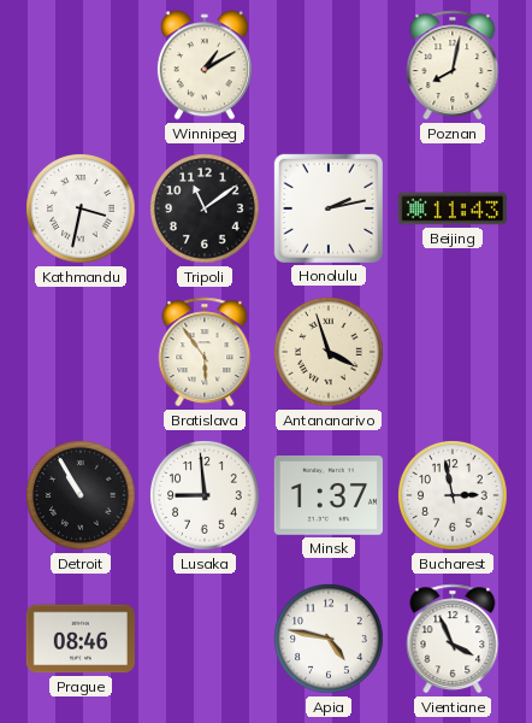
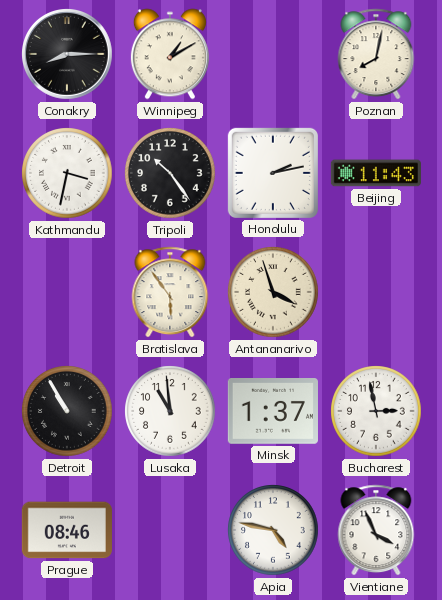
Conakry: none -> 8:15
Tripoli: 11:09 -> 10:24
Lusaka: 8:59 -> 10:59
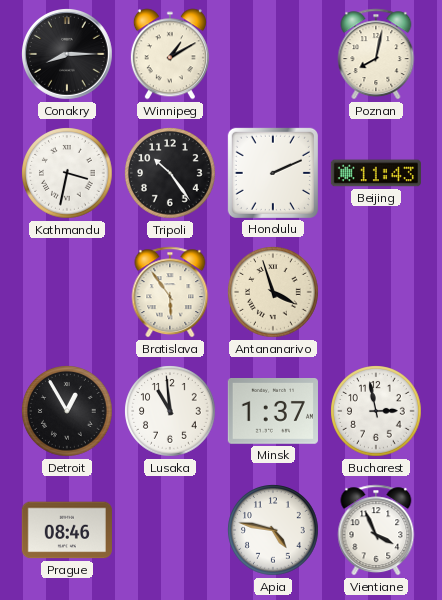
Honolulu: 2:13 -> 2:11
Detroit: 10:55 -> 12:55
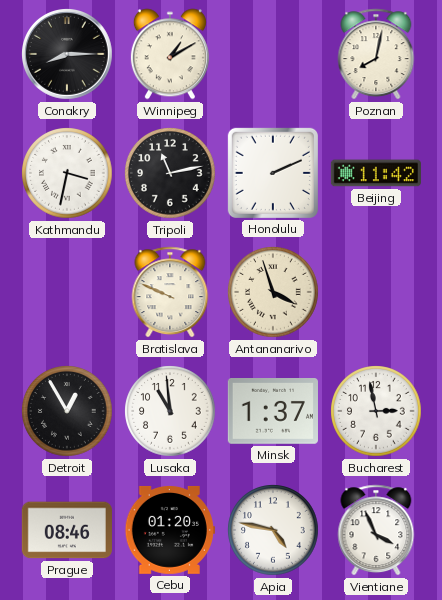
Tripoli: 10:24 -> 11:13
Beijing: 11:43 -> 11:42
Bratislava: 5:54 -> 9:49
Cebu: none -> 01:20
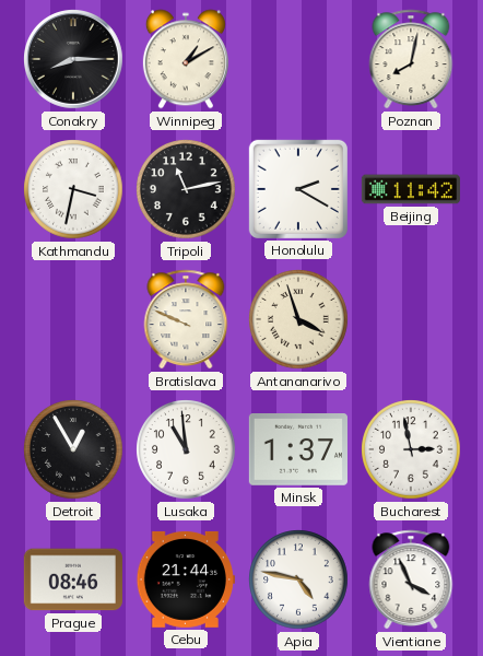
Honolulu: 2:11 -> 2:20
Cebu: 01:20 -> 21:44
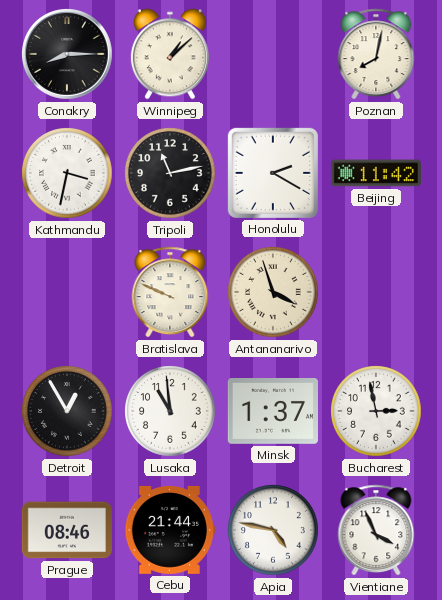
Winnipeg: 1:10 -> 1:08
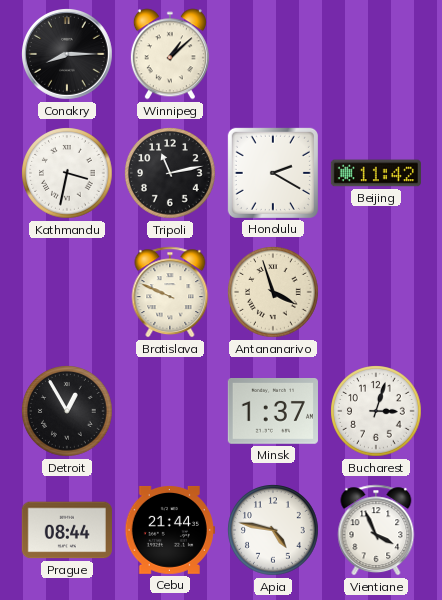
Poznan: 8:02 -> none
Lusaka: 10:59 -> none
Bucharest: 2:58 -> 3:03
Prague: 08:46 -> 08:44
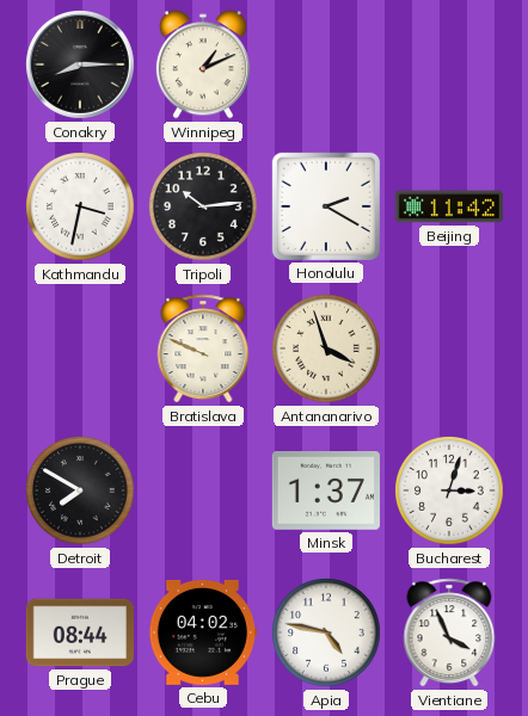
Winnipeg: 1:08 -> 1:11
Tripoli: 11:13 -> 10:14
Detroit: 12:55 -> 7:50
Cebu: 21:44 -> 04:02
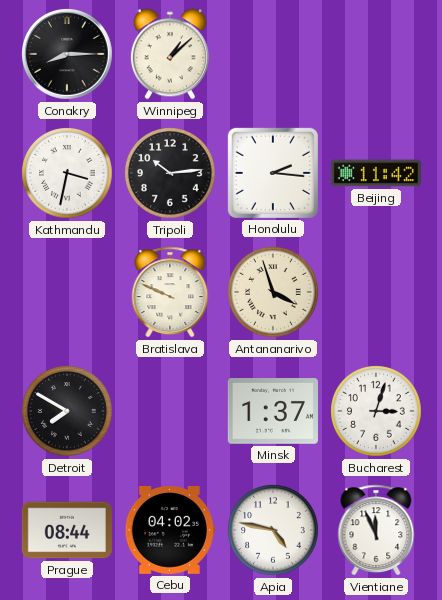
Winnipeg: 1:11 -> 1:08
Honolulu: 2:20 -> 2:16
Vientiane: 3:56 -> 11:56
